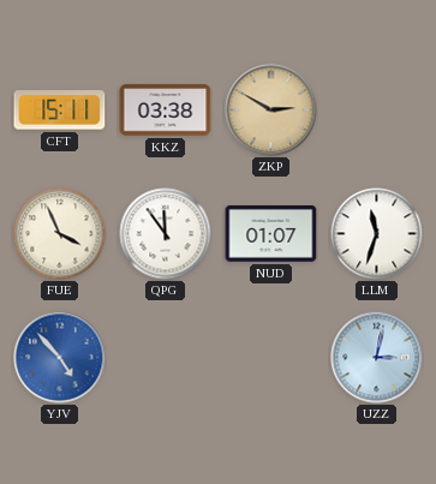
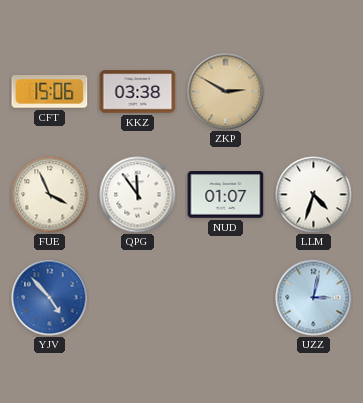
CFT: 15:11 -> 15:06
LLM: 11:33 -> 4:33
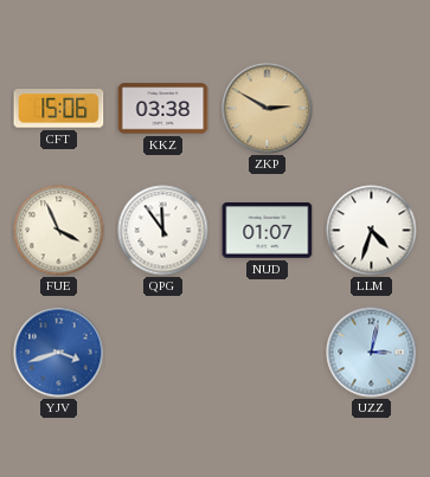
YJV: 4:53 -> 3:42
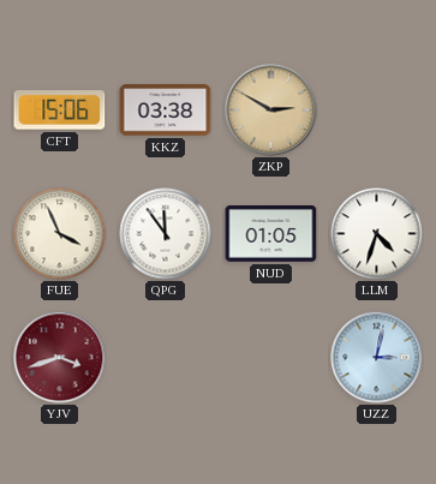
NUD: 01:07 -> 01:05
YJV dial: blue -> burgundy
